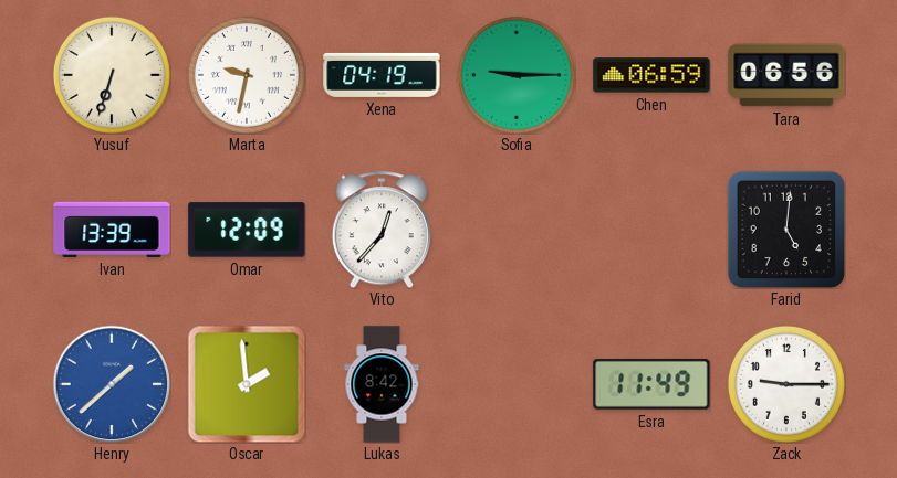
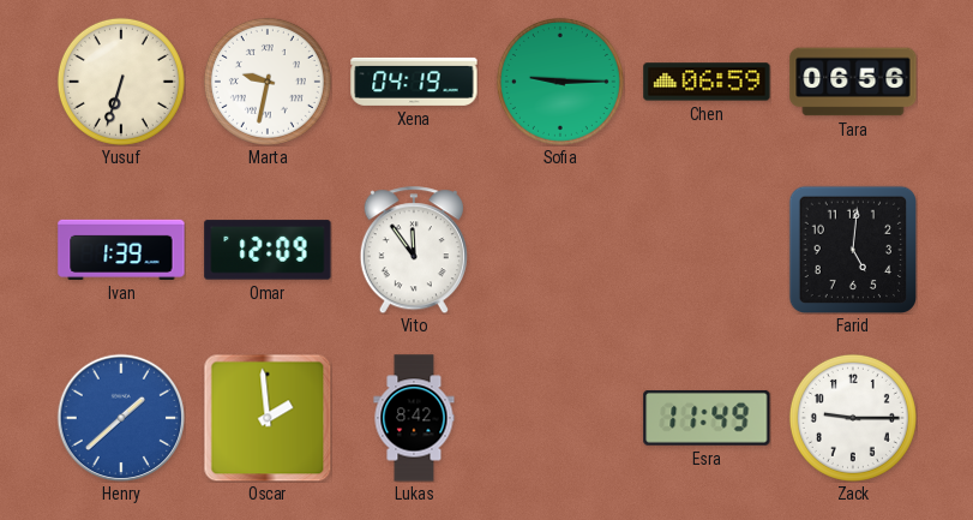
Ivan: 13:39 -> 1:39
Vito: 12:37 -> 11:54
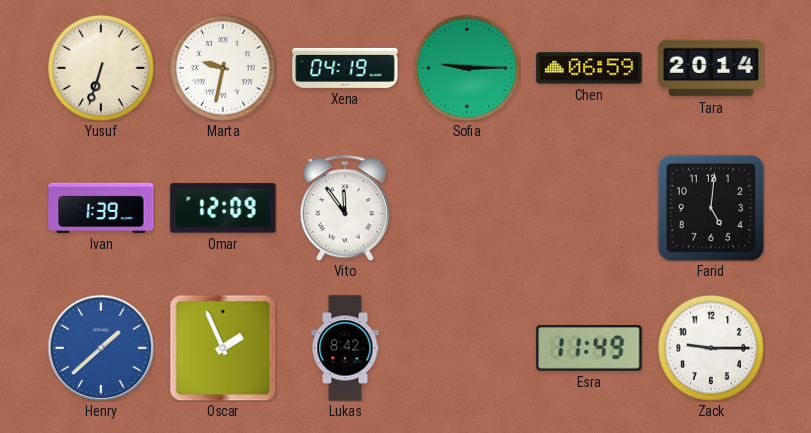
Tara: 06:56 -> 20:14
Oscar: 1:59 -> 1:56
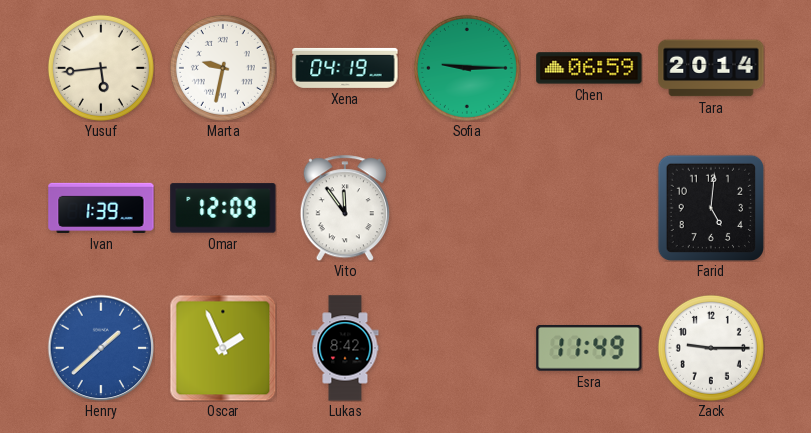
Yusuf: 6:33 -> 5:44
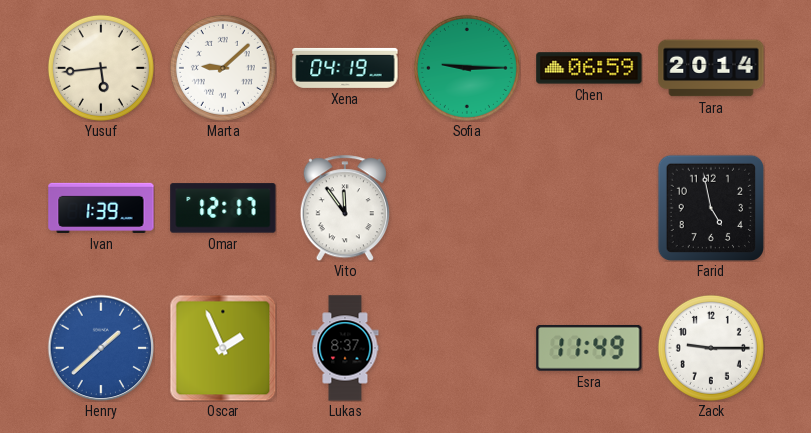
Marta: 9:32 -> 9:08
Omar: 12:09 -> 12:17
Farid: 5:01 -> 4:58
Lukas: 8:42 -> 8:37
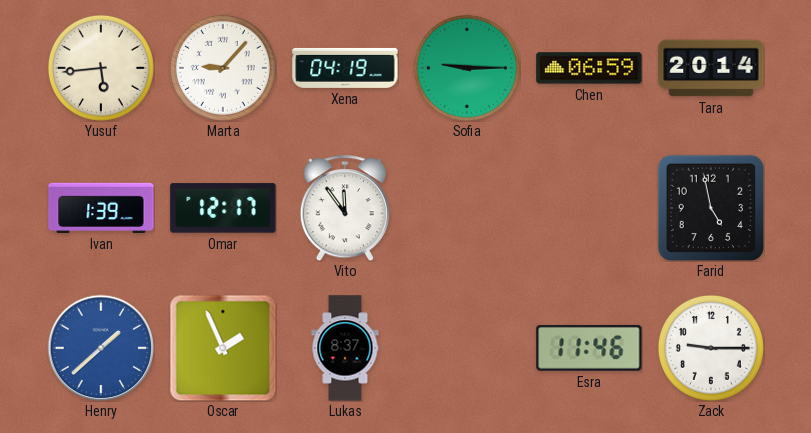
Marta: 9:08 -> 9:07
Esra: 11:49 -> 11:46
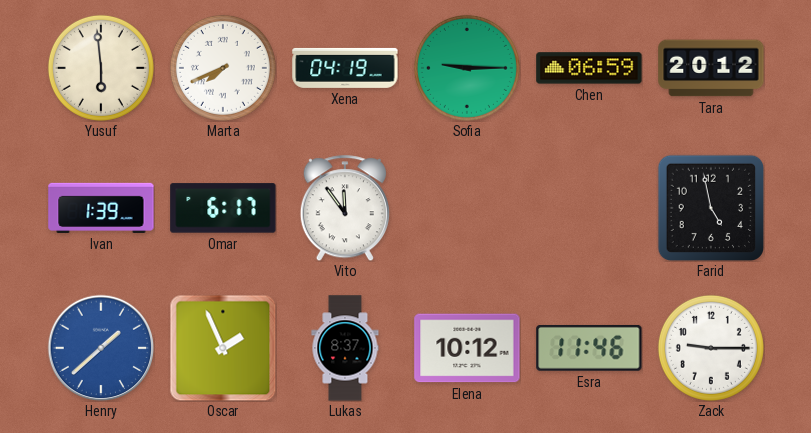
Yusuf: 5:44 -> 5:59
Marta: 9:07 -> 7:41
Tara: 20:14 -> 20:12
Omar: 12:17 -> 6:17
Elena: none -> 10:12
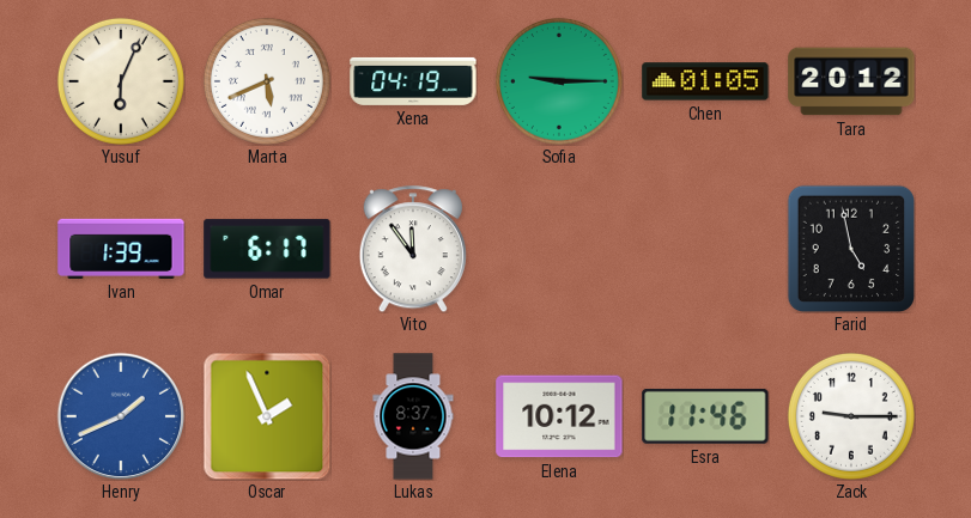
Yusuf: 5:59 -> 6:04
Marta: 7:41 -> 5:41
Chen: 06:59 -> 01:05
Henry: 1:38 -> 1:41
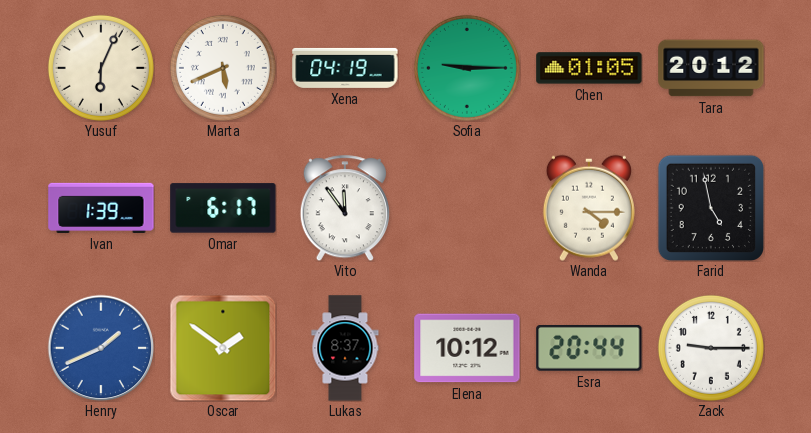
Wanda: none -> 4:15
Oscar: 1:56 -> 1:51
Esra: 11:46 -> 20:44
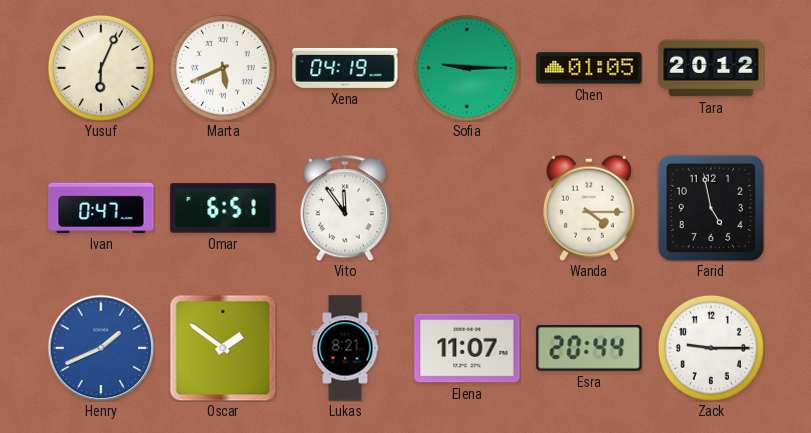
Ivan: 1:39 -> 0:47
Omar: 6:17 -> 6:51
Lukas: 8:37 -> 8:21
Elena: 10:12 -> 11:07
